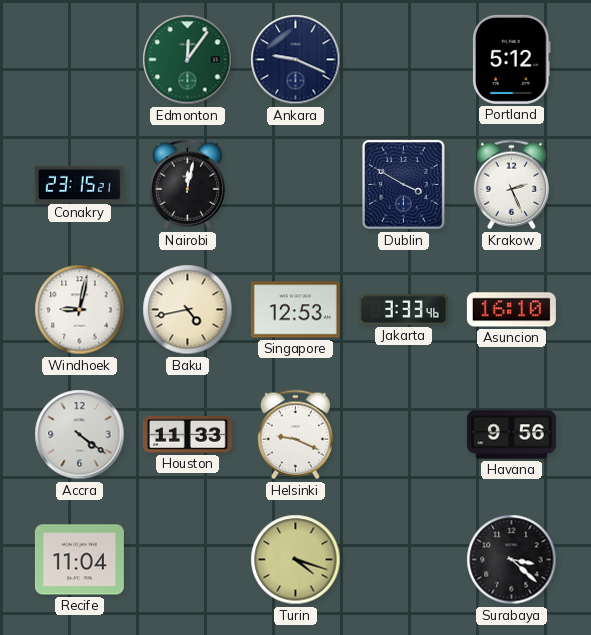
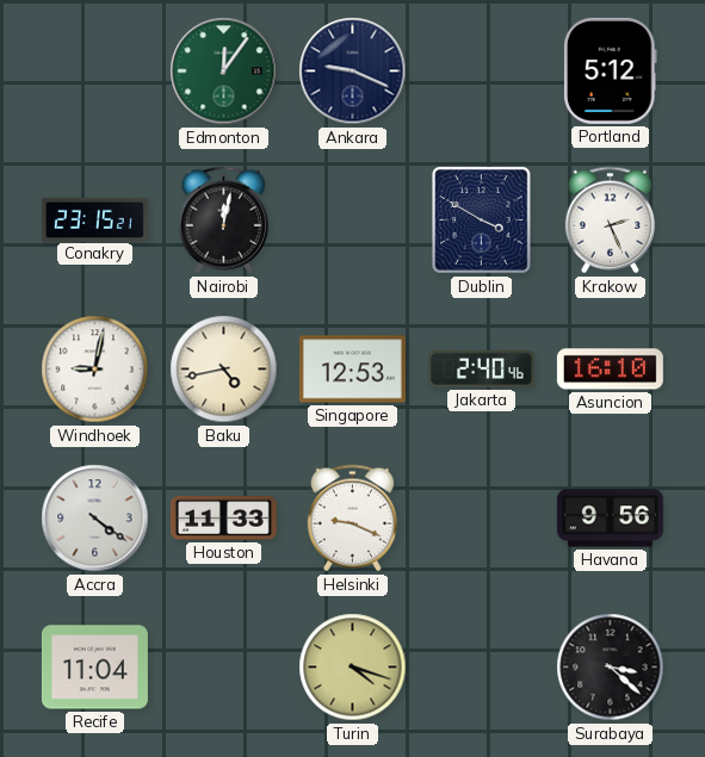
Jakarta: 3:33 -> 2:40
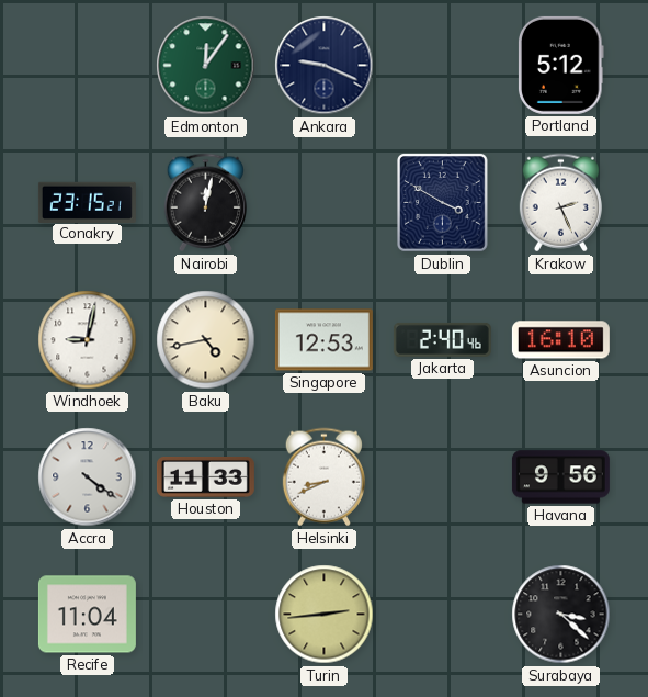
Helsinki: 9:19 -> 8:41
Turin: 4:18 -> 2:44
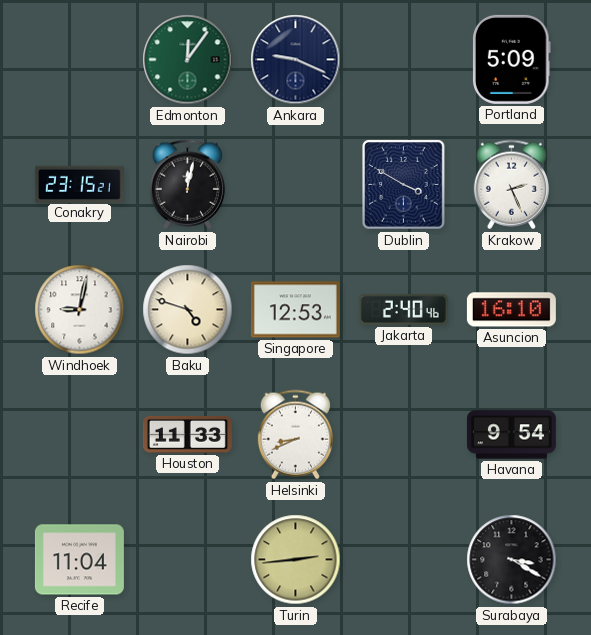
Portland: 5:12 -> 5:09
Baku: 4:43 -> 4:48
Accra: 4:21 -> none
Havana: 9:56 -> 9:54
Surabaya: 3:22 -> 3:20
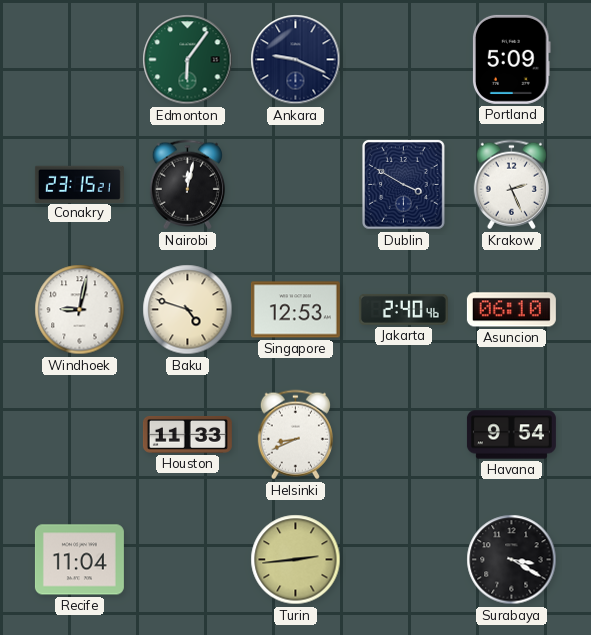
Edmonton: 12:06 -> 6:06
Asuncion: 16:10 -> 06:10
